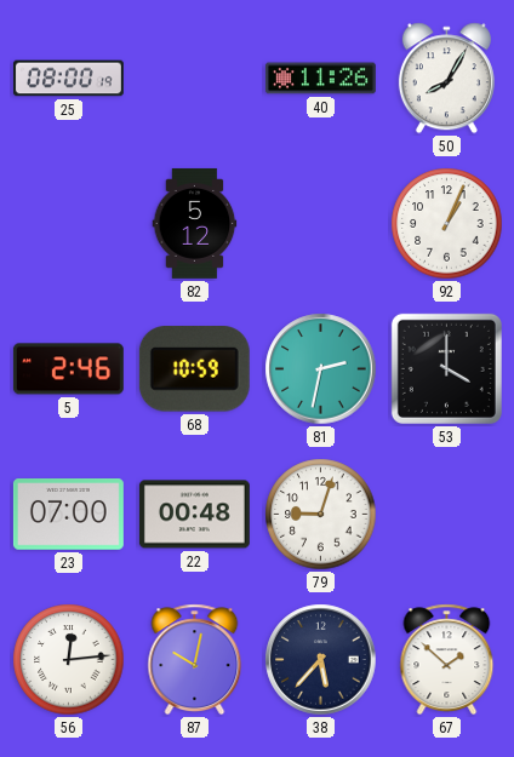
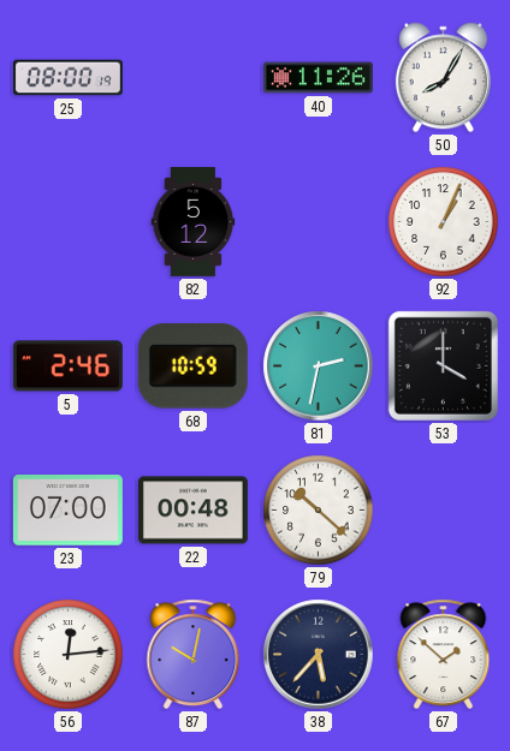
79: 9:03 -> 10:22
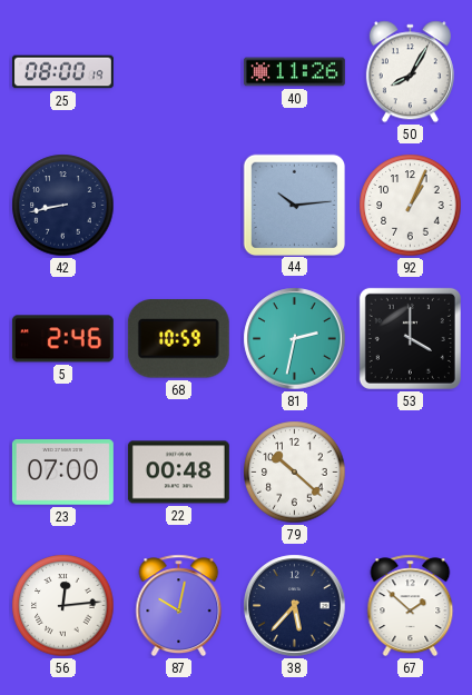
42: none -> 8:43
82: 5:12 -> none
44: none -> 10:14
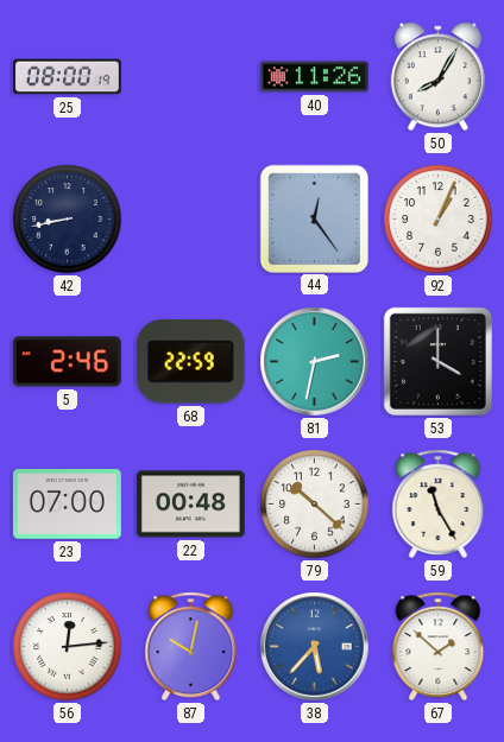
44: 10:14 -> 12:24
68: 10:59 -> 22:59
59: none -> 11:25
38 dial: navy -> blue
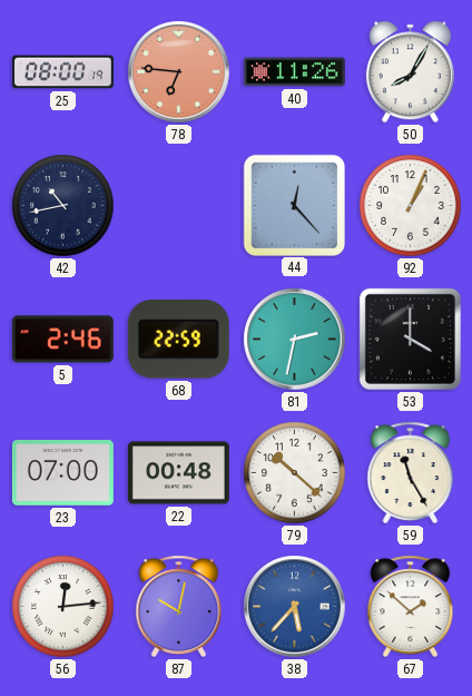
78: none -> 6:46
42: 8:43 -> 10:43
44: 12:24 -> 12:23
